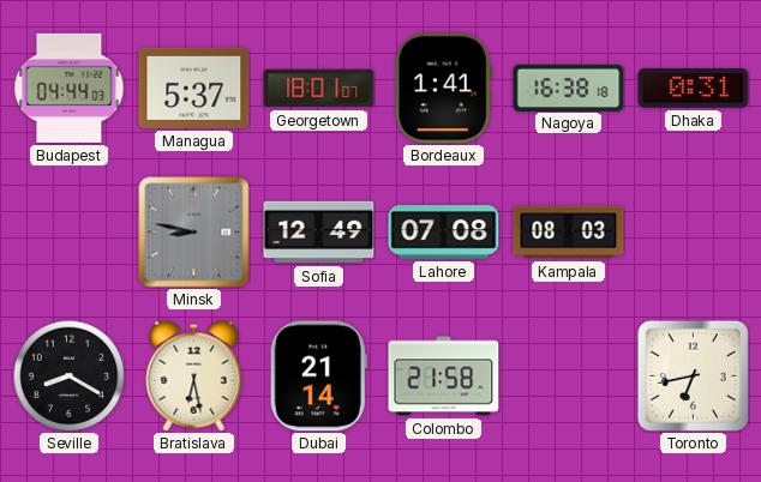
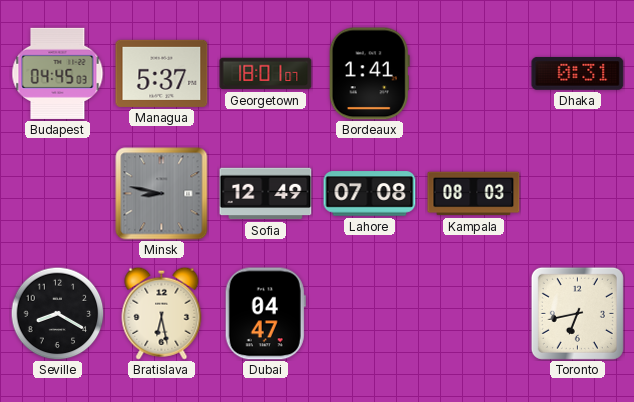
Budapest: 04:44 -> 04:45
Nagoya: 16:38 -> none
Dubai: 21:14 -> 04:47
Colombo: 21:58 -> none
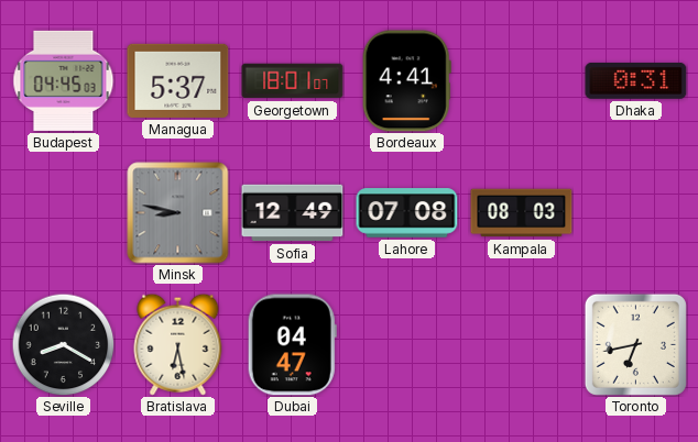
Bordeaux: 1:41 -> 4:41
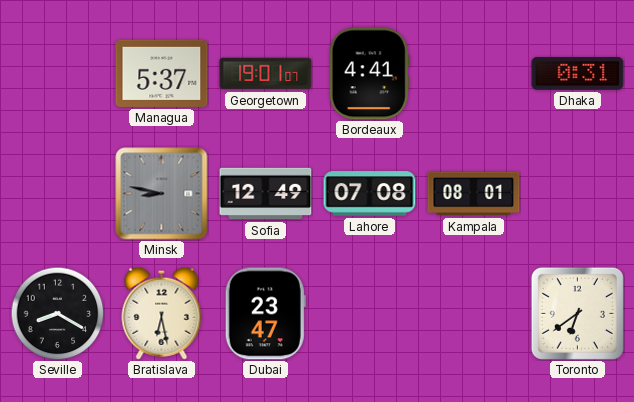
Budapest: 04:45 -> none
Georgetown: 18:01 -> 19:01
Kampala: 08:03 -> 08:01
Dubai: 04:47 -> 23:47
Toronto: 6:43 -> 6:39
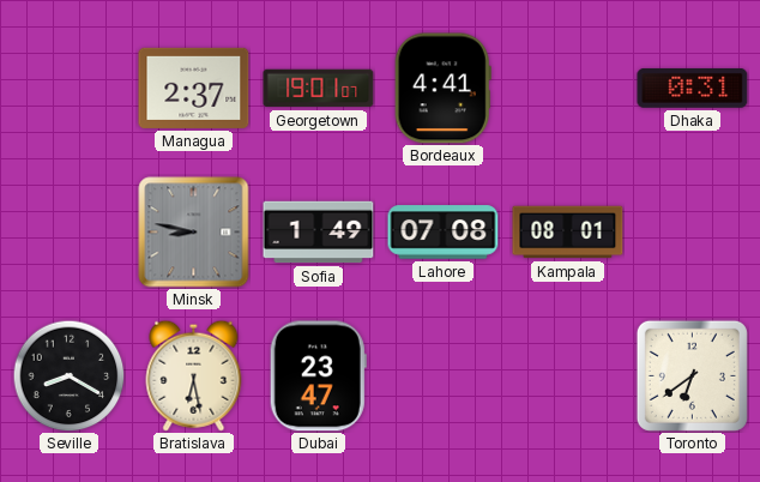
Managua: 5:37 -> 2:37
Sofia: 12:49 -> 1:49
